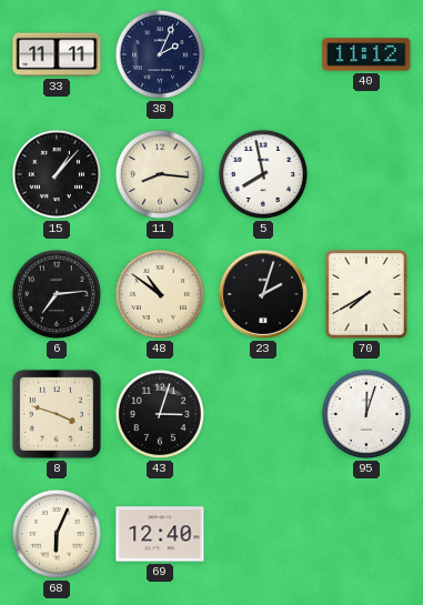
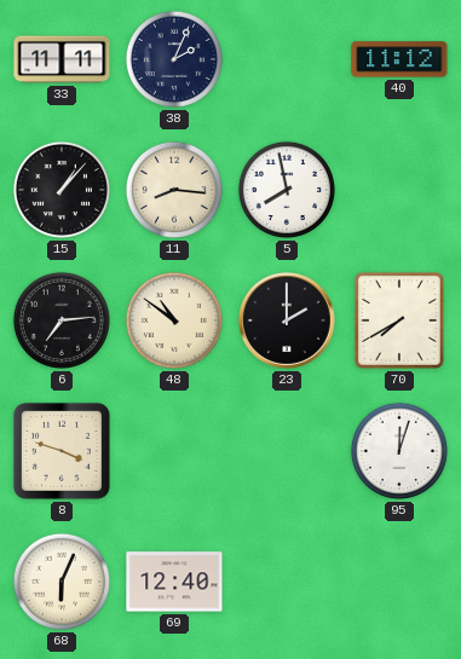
23: 2:03 -> 2:00
43: 3:03 -> none
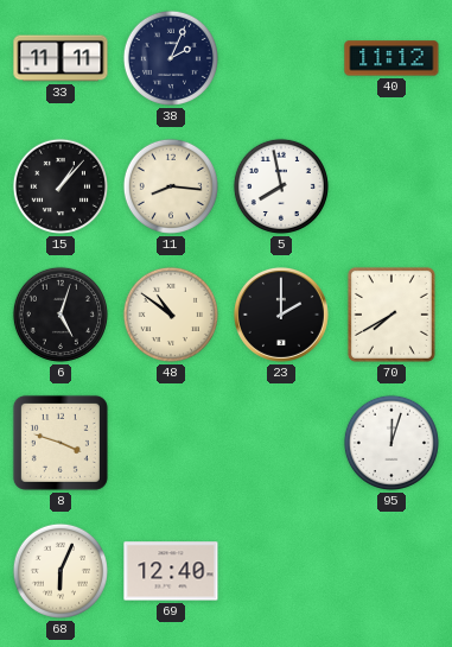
6: 7:14 -> 5:03
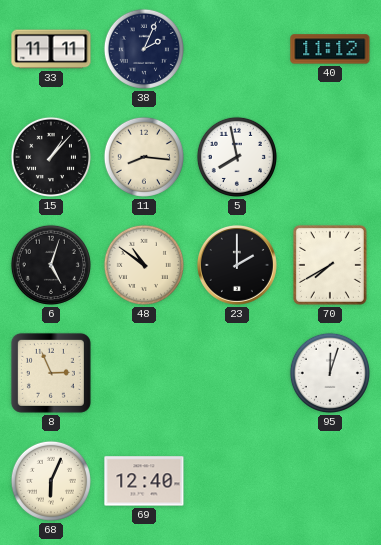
8: 3:48 -> 2:56
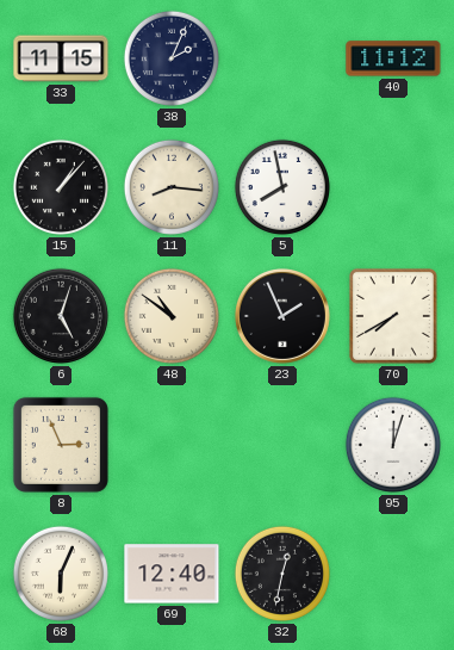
33: 11:11 -> 11:15
23: 2:00 -> 1:56
32: none -> 12:32
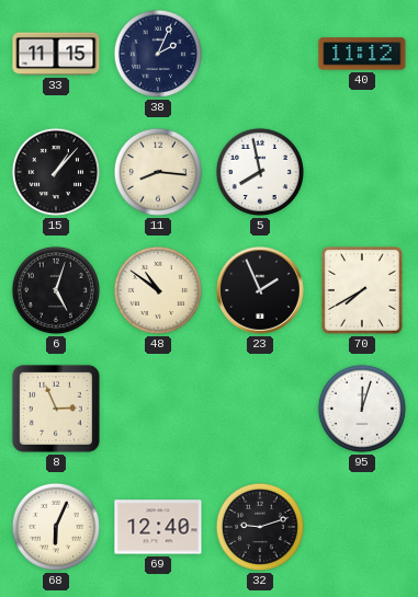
32: 12:32 -> 9:12
